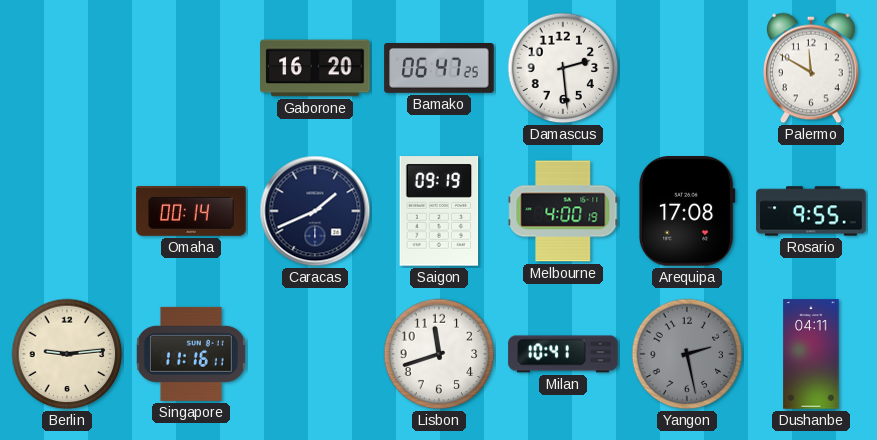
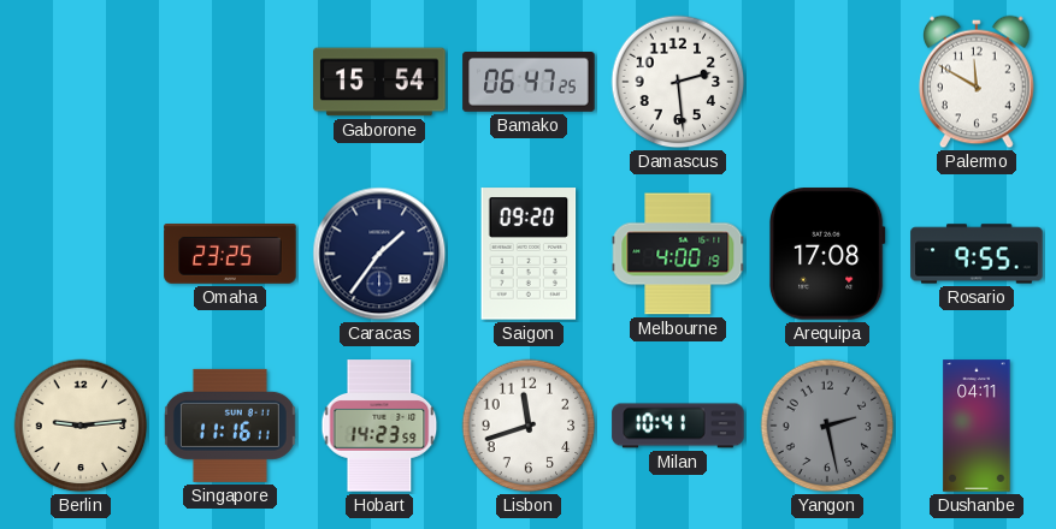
Gaborone: 16:20 -> 15:54
Omaha: 00:14 -> 23:25
Caracas: 1:41 -> 1:36
Saigon: 09:19 -> 09:20
Hobart: none -> 14:23
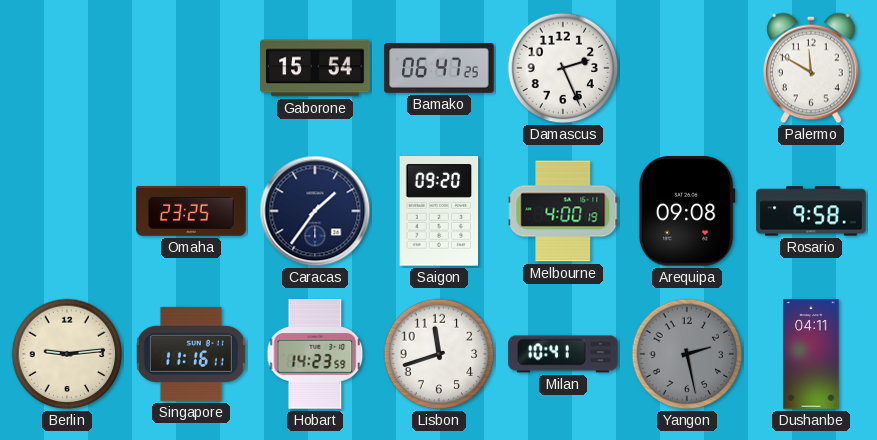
Damascus: 2:29 -> 2:26
Arequipa: 17:08 -> 09:08
Rosario: 9:55 -> 9:58
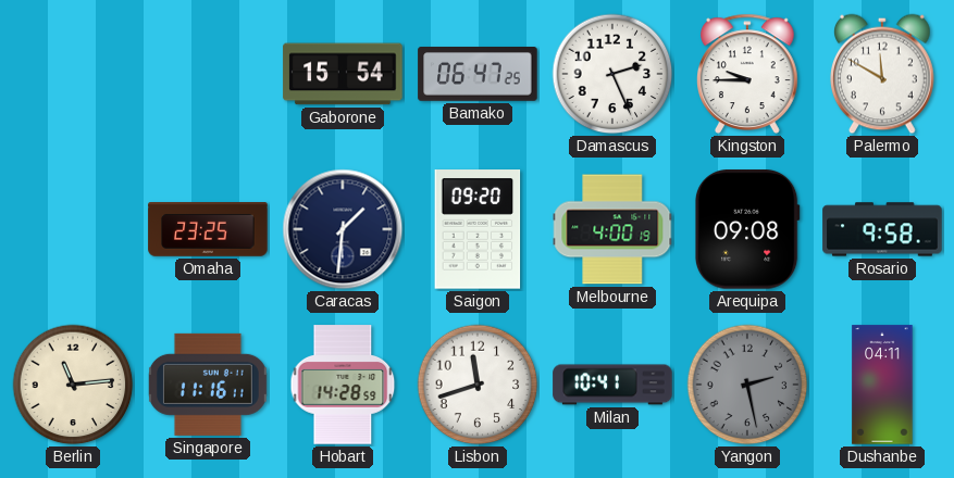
Kingston: none -> 9:45
Caracas: 1:36 -> 1:31
Berlin: 9:14 -> 11:14
Hobart: 14:23 -> 14:28
